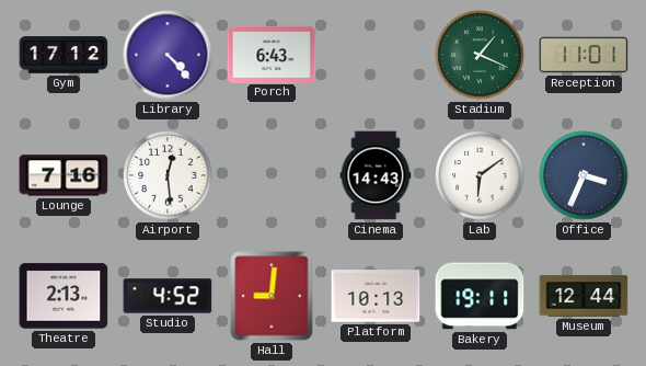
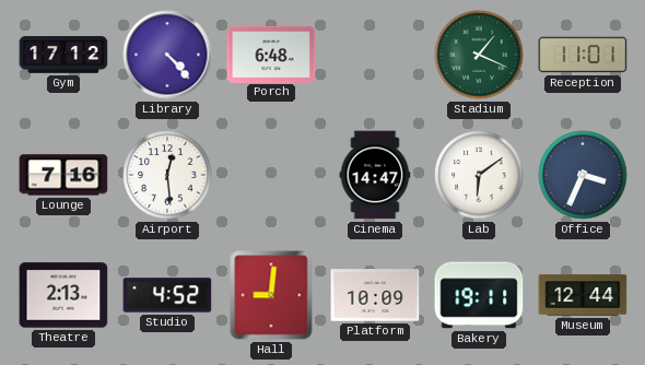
Porch: 6:43 -> 6:48
Cinema: 14:43 -> 14:47
Platform: 10:13 -> 10:09
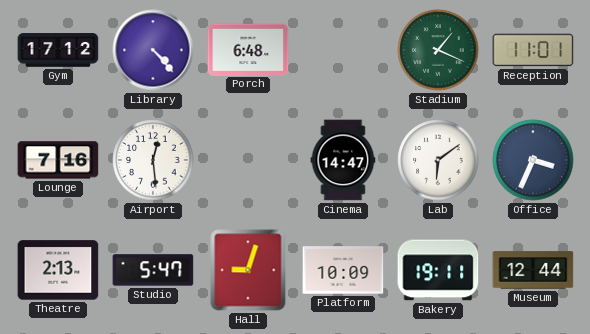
Studio: 4:52 -> 5:47
Hall: 9:01 -> 9:03
